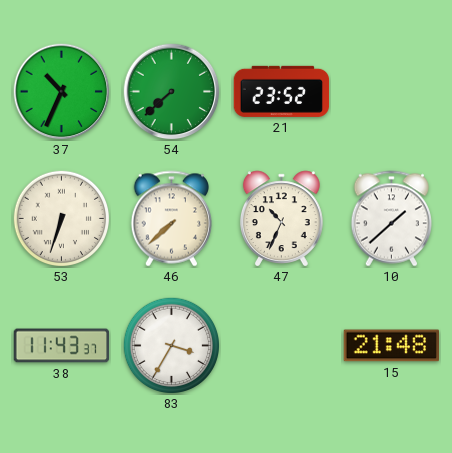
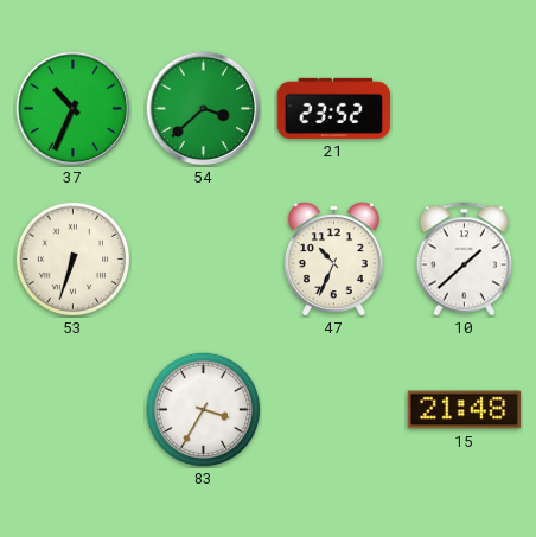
54: 7:38 -> 3:38
46: 7:38 -> none
38: 11:43 -> none
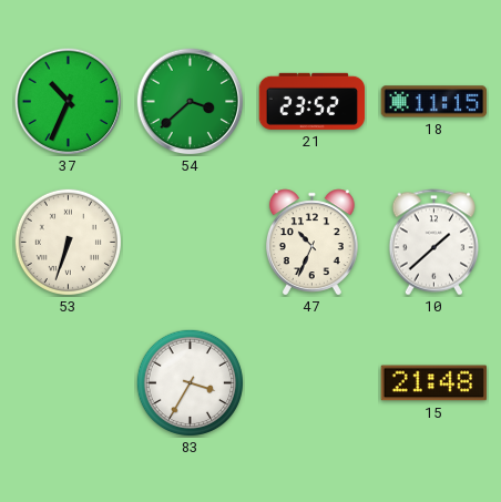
18: none -> 11:15
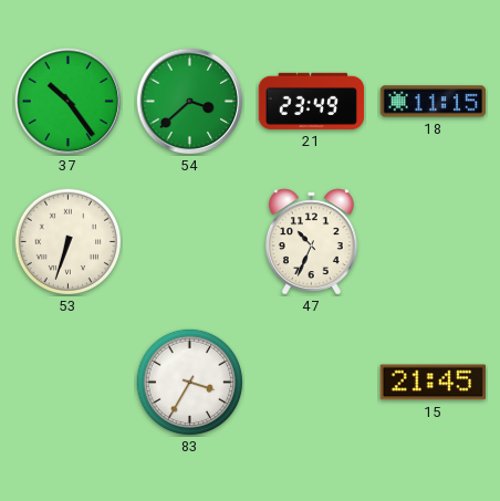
37: 10:34 -> 10:24
21: 23:52 -> 23:49
10: 1:38 -> none
15: 21:48 -> 21:45
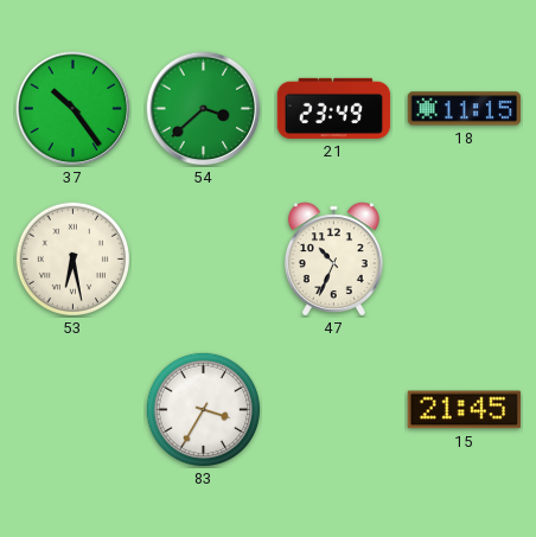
53: 6:33 -> 6:28
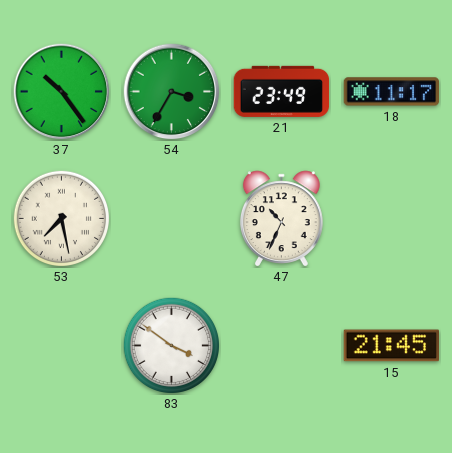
54: 3:38 -> 3:35
18: 11:15 -> 11:17
53: 6:28 -> 7:28
83: 3:35 -> 3:51
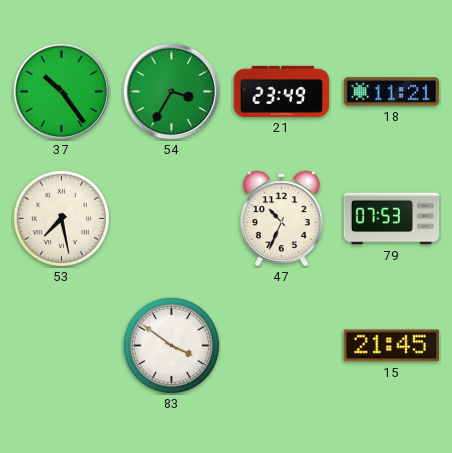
18: 11:17 -> 11:21
79: none -> 07:53
